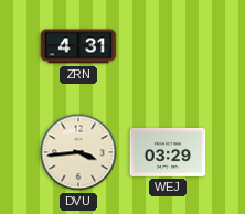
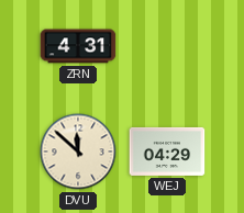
DVU: 3:44 -> 11:52
WEJ: 03:29 -> 04:29
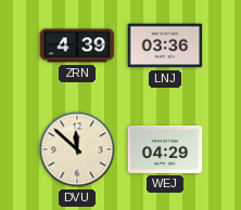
ZRN: 4:31 -> 4:39
LNJ: none -> 03:36
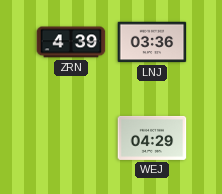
DVU: 11:52 -> none
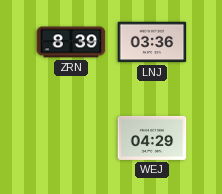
ZRN: 4:39 -> 8:39
